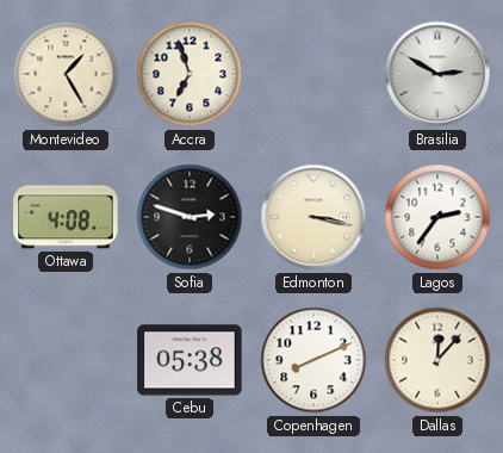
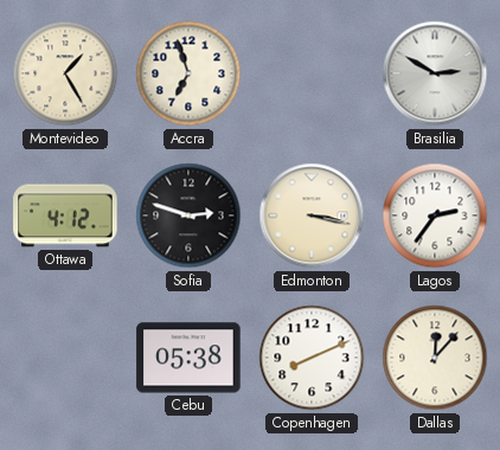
Ottawa: 4:08 -> 4:12
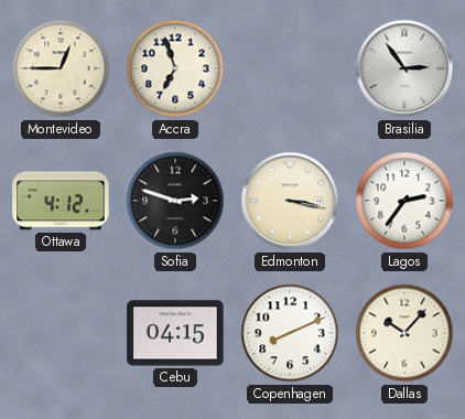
Montevideo: 1:25 -> 12:45
Brasilia: 2:50 -> 2:54
Cebu: 05:38 -> 04:15
Dallas: 12:07 -> 10:07
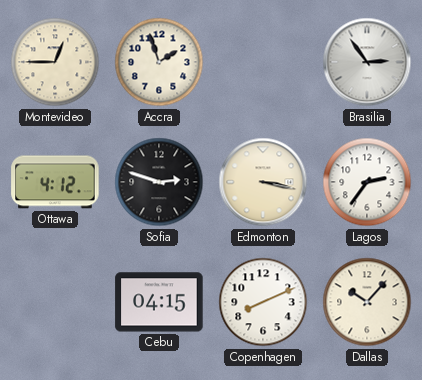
Accra: 6:57 -> 1:57
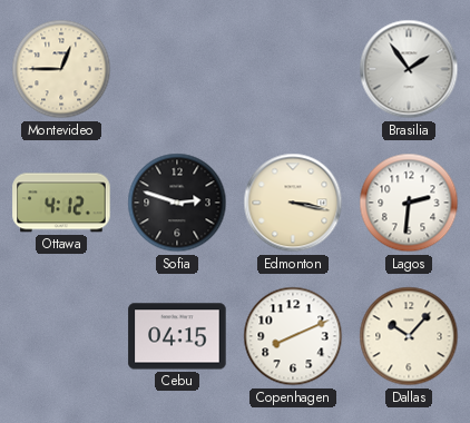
Accra: 1:57 -> none
Brasilia: 2:54 -> 1:54
Lagos: 2:36 -> 2:31
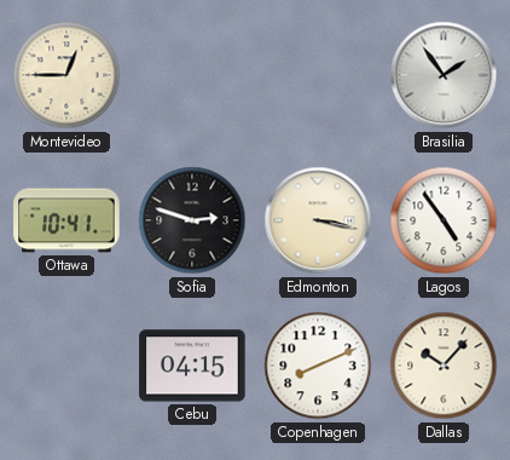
Ottawa: 4:12 -> 10:41
Lagos: 2:31 -> 4:54
